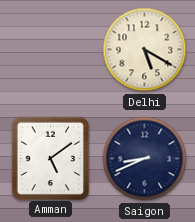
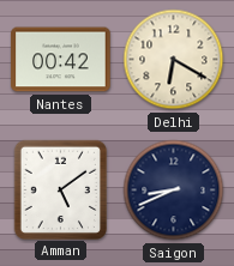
Nantes: none -> 00:42
Delhi: 5:20 -> 6:20
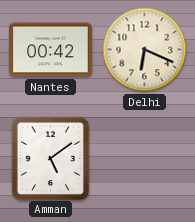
Delhi: 6:20 -> 6:19
Saigon: 8:41 -> none
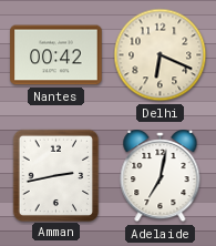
Amman: 5:09 -> 2:43
Adelaide: none -> 7:02
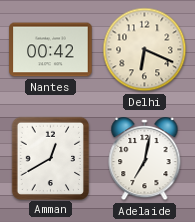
Amman: 2:43 -> 12:40
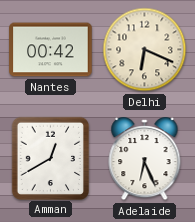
Adelaide: 7:02 -> 6:26
